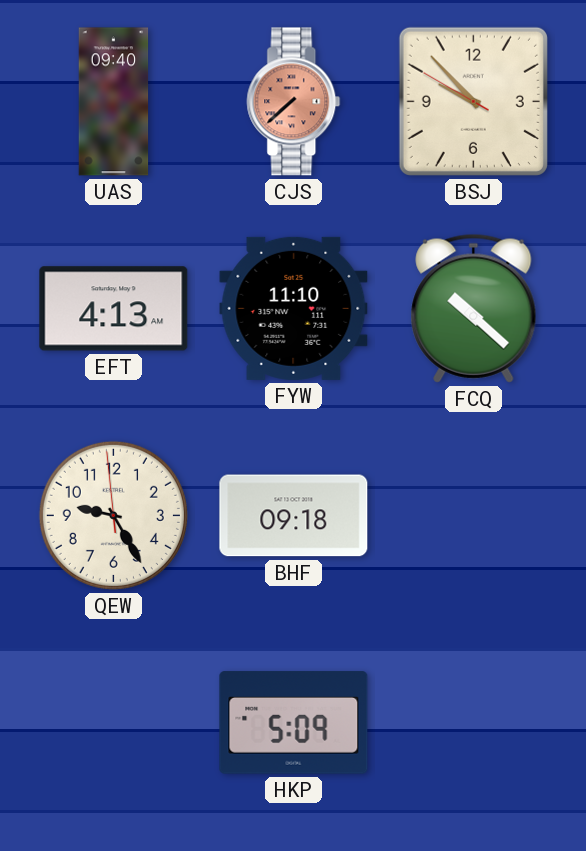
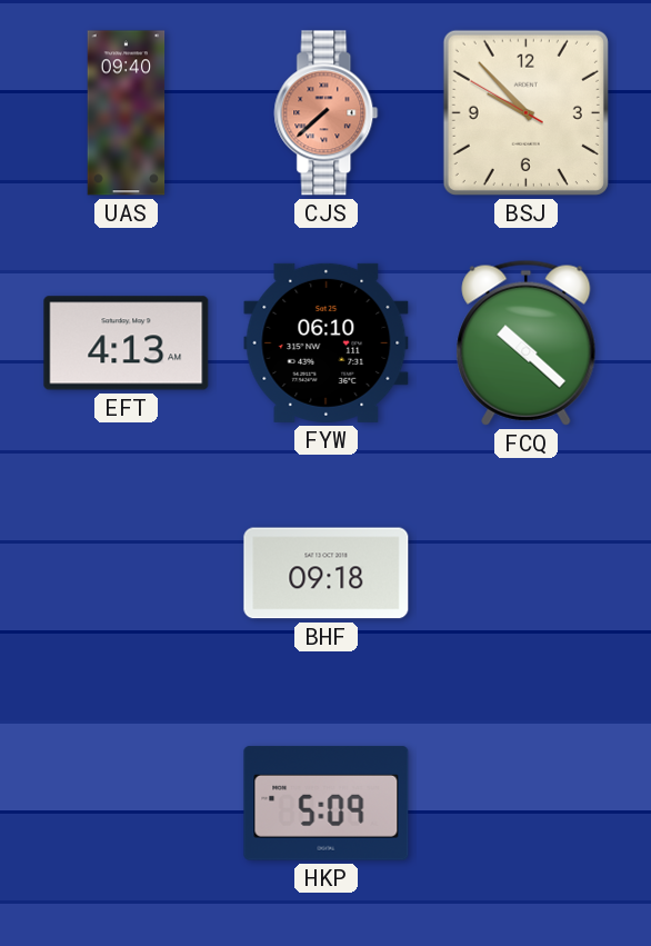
FYW: 11:10 -> 06:10
QEW: 9:24 -> none
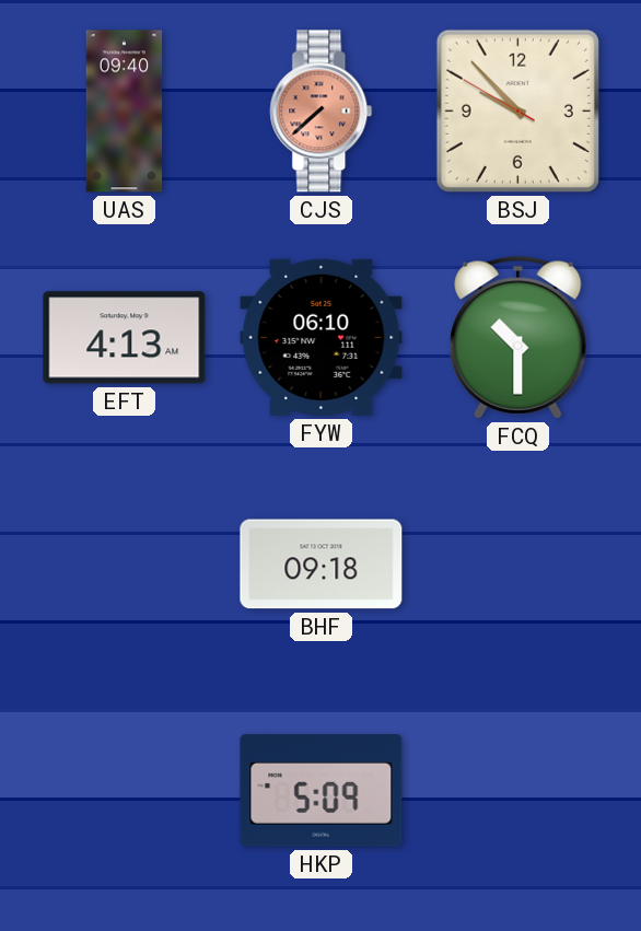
FCQ: 10:22 -> 10:30
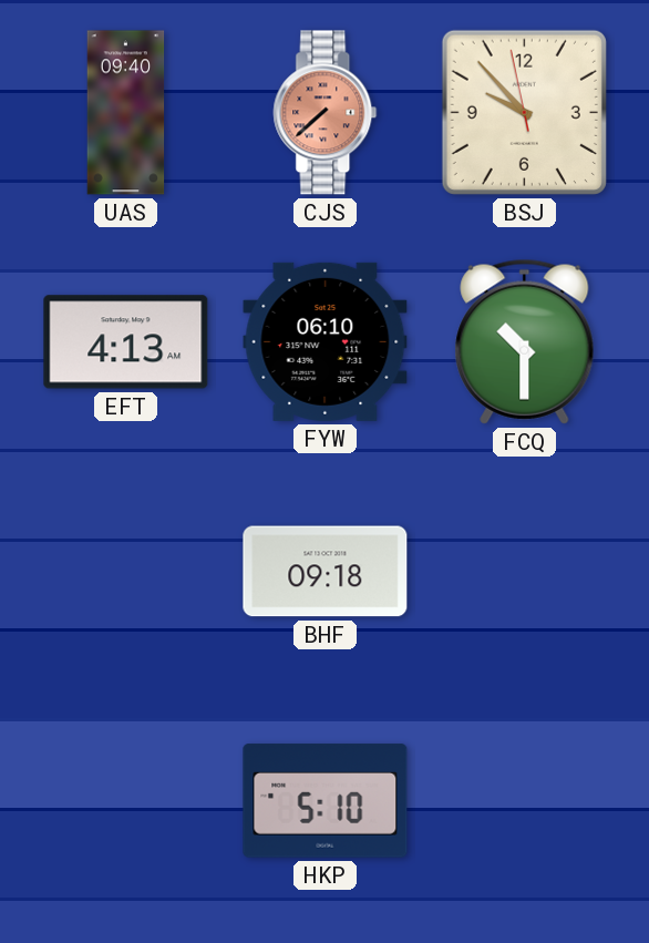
BSJ: 9:52:50 -> 9:52:58
HKP: 5:09 -> 5:10
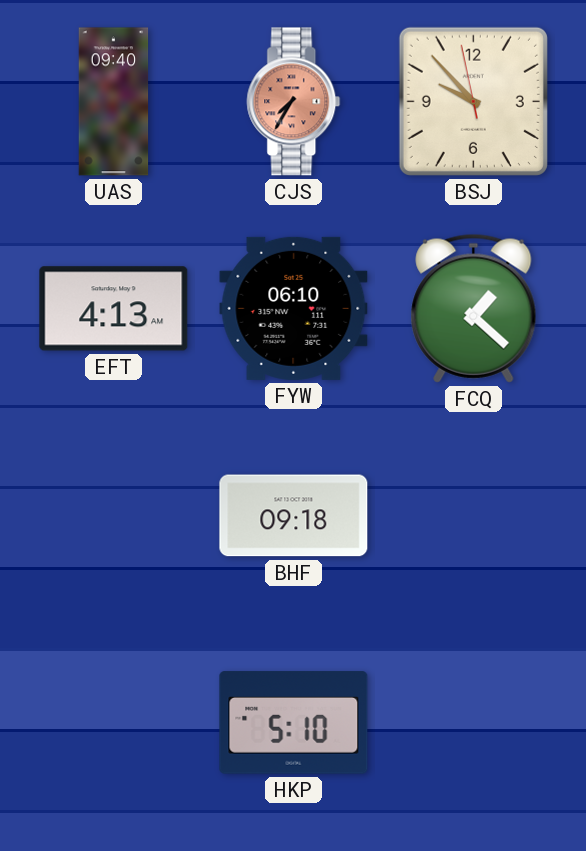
CJS: 7:38 -> 7:35
FCQ: 10:30 -> 1:22
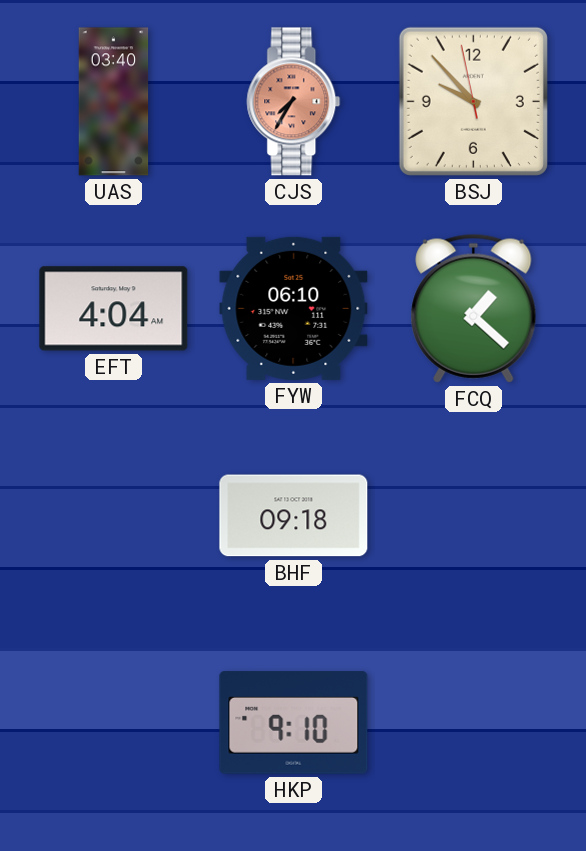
UAS: 09:40 -> 03:40
EFT: 4:13 -> 4:04
HKP: 5:10 -> 9:10
